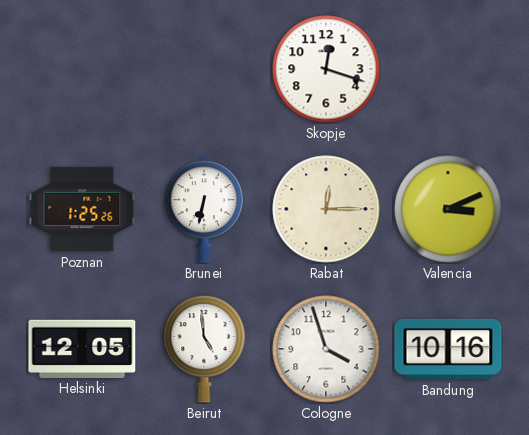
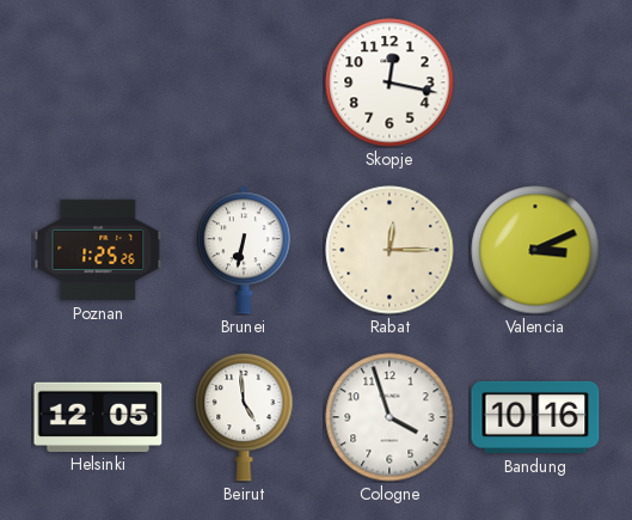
Skopje: 12:18 -> 12:17
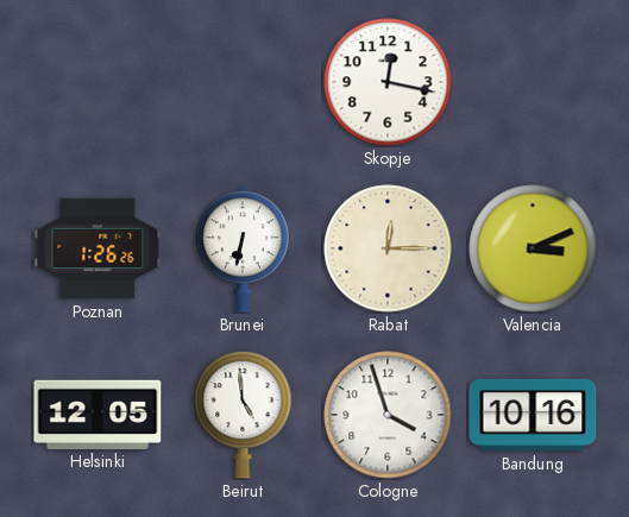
Poznan: 1:25 -> 1:26
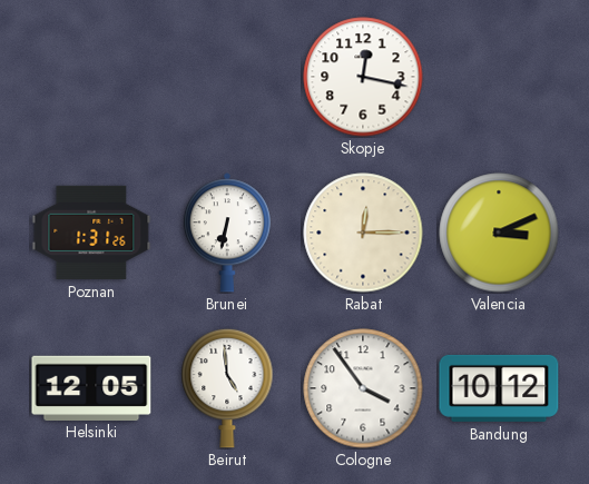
Poznan: 1:26 -> 1:31
Cologne: 3:57 -> 3:54
Bandung: 10:16 -> 10:12
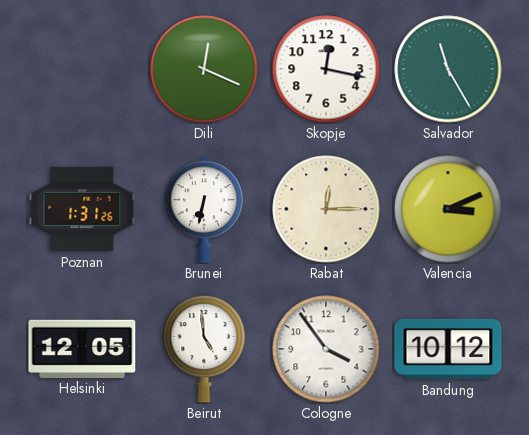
Dili: none -> 12:19
Salvador: none -> 11:25
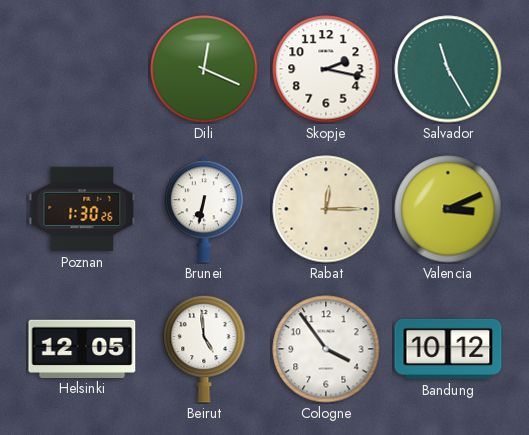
Skopje: 12:17 -> 2:17
Poznan: 1:31 -> 1:30
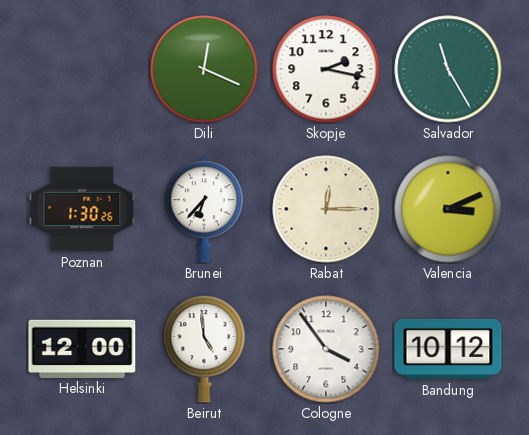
Brunei: 6:32 -> 6:37
Helsinki: 12:05 -> 12:00
